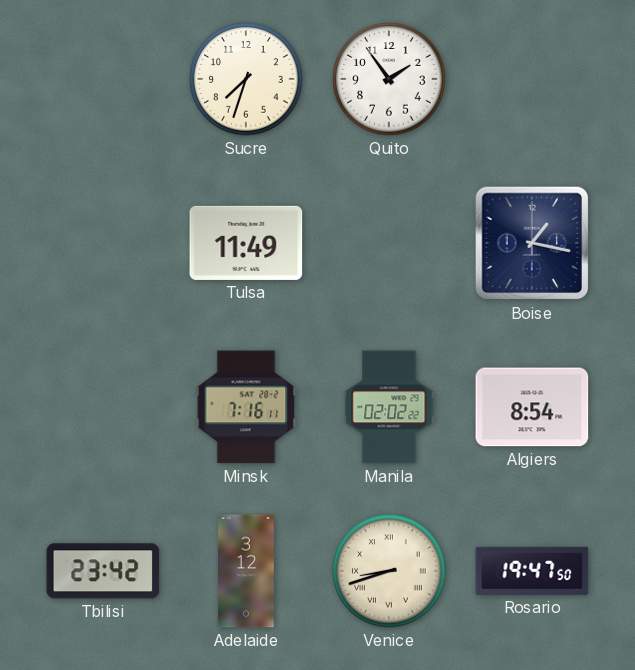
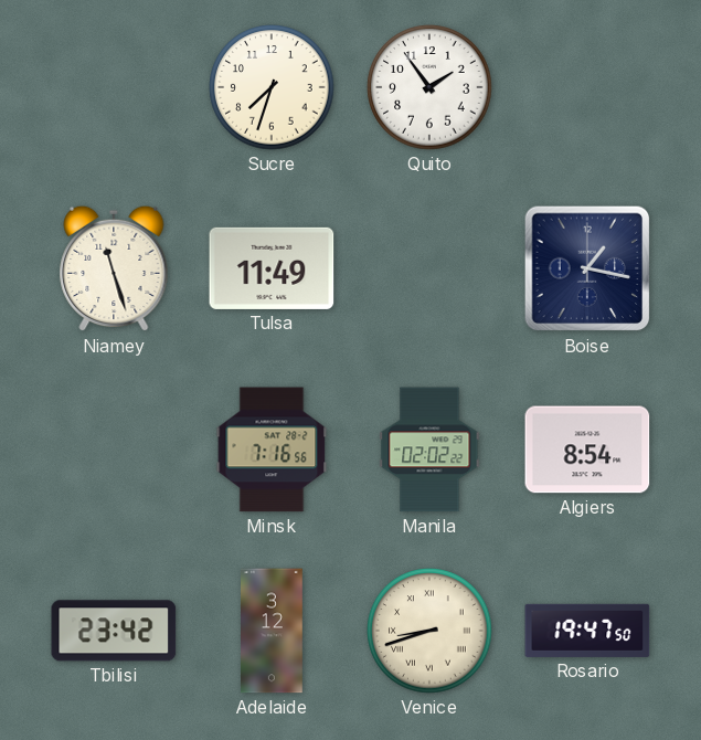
Niamey: none -> 11:27
Minsk: 7:16:11 -> 7:16:56
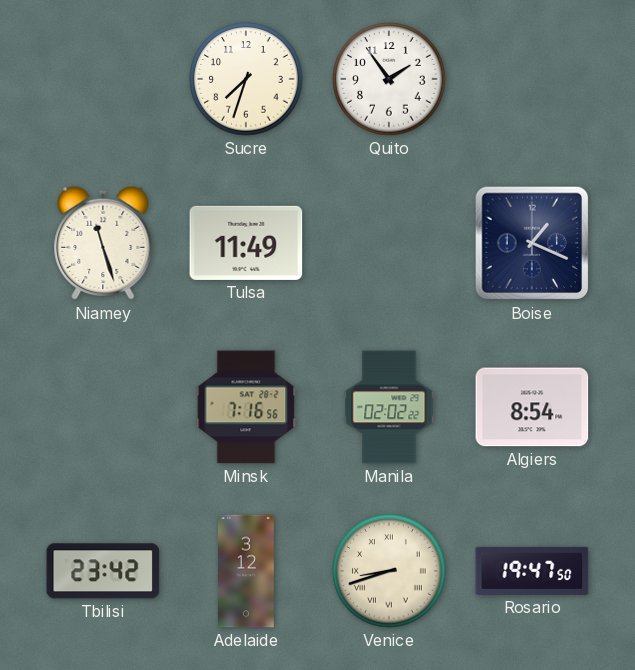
Boise: 1:17 -> 1:19
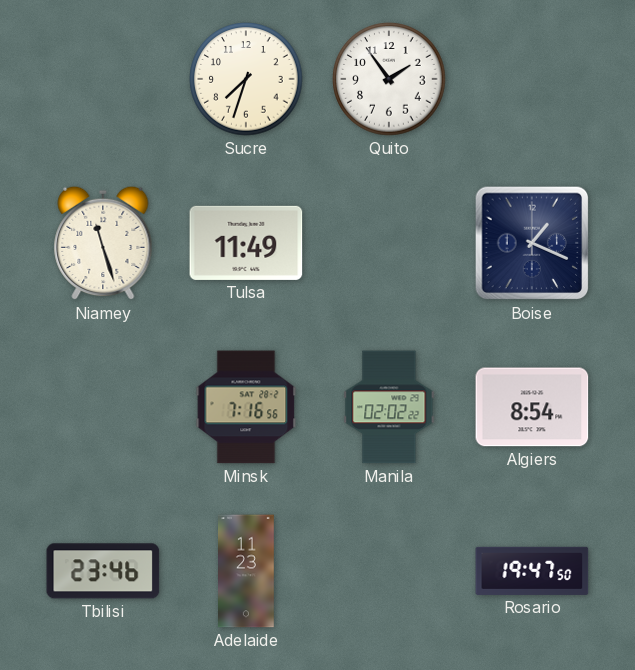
Tbilisi: 23:42 -> 23:46
Adelaide: 3:12 -> 11:23
Venice: 8:42 -> none
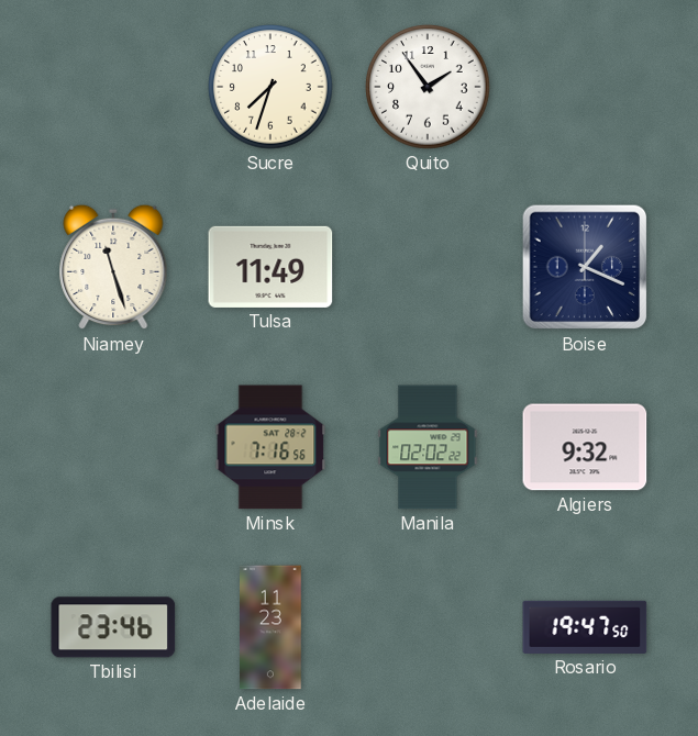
Algiers: 8:54 -> 9:32
